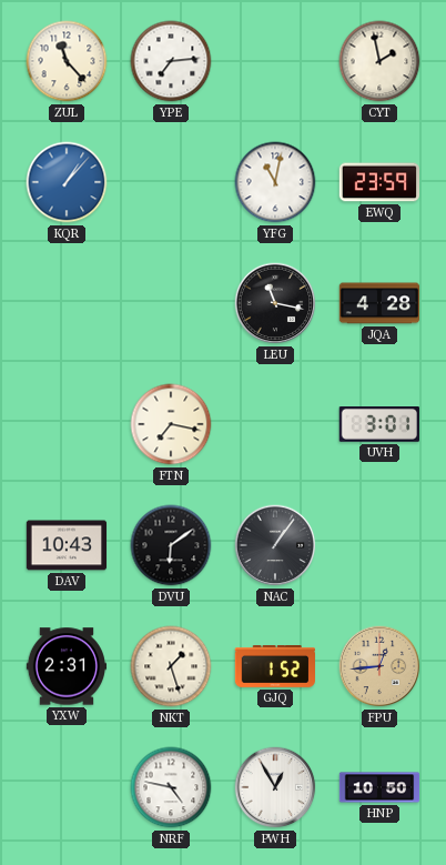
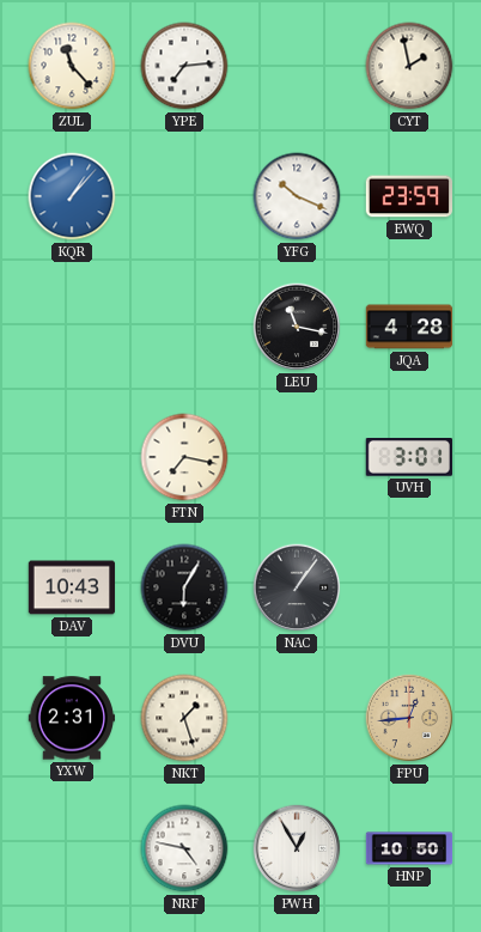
YFG: 11:02 -> 10:19
DVU: 6:09 -> 6:05
GJQ: 1:52 -> none
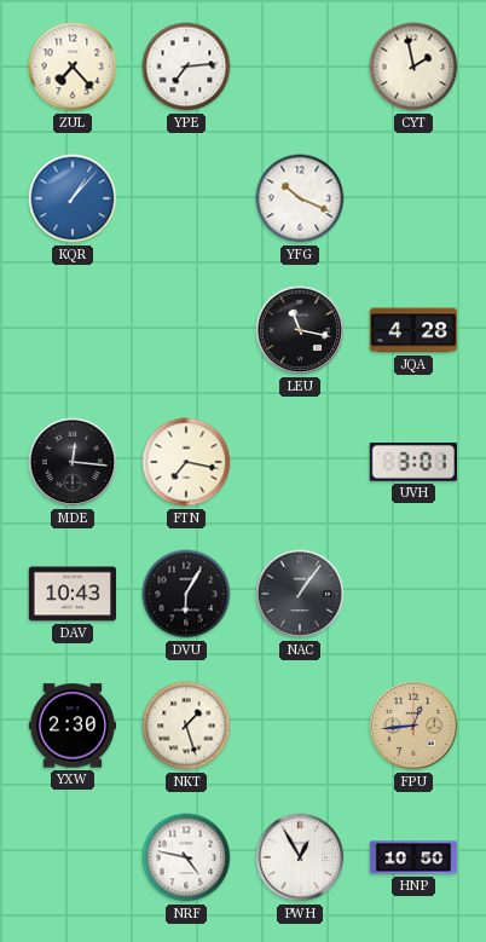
ZUL: 11:23 -> 7:23
EWQ: 23:59 -> none
MDE: none -> 12:16
YXW: 2:31 -> 2:30
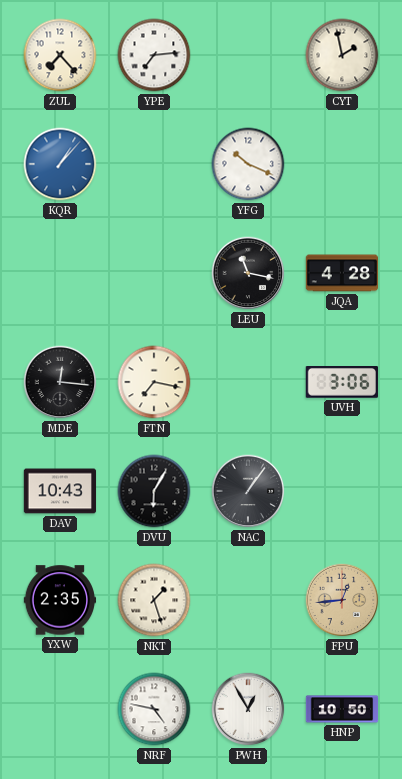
UVH: 3:01 -> 3:06
YXW: 2:30 -> 2:35
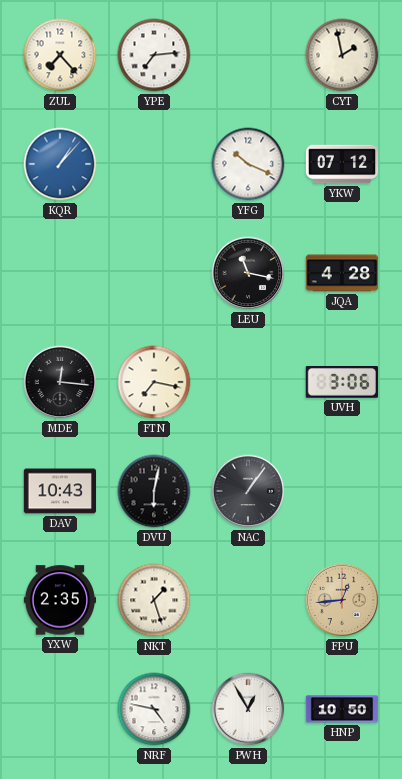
YKW: none -> 07:12
DVU: 6:05 -> 6:02
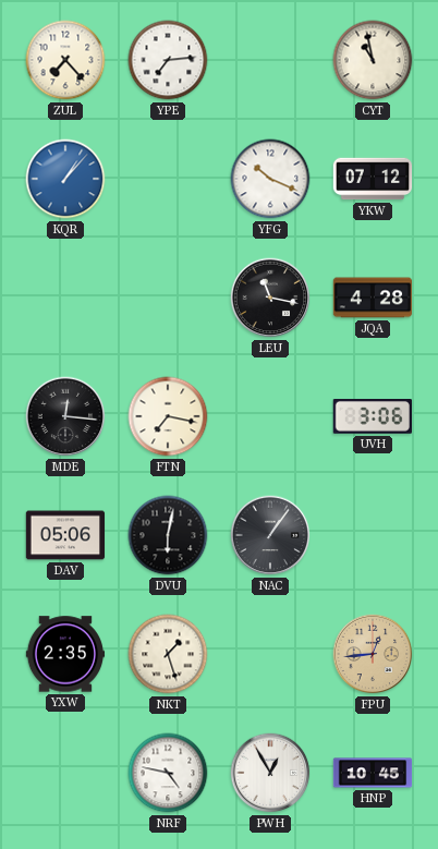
CYT: 1:58 -> 10:58
DAV: 10:43 -> 05:06
HNP: 10:50 -> 10:45
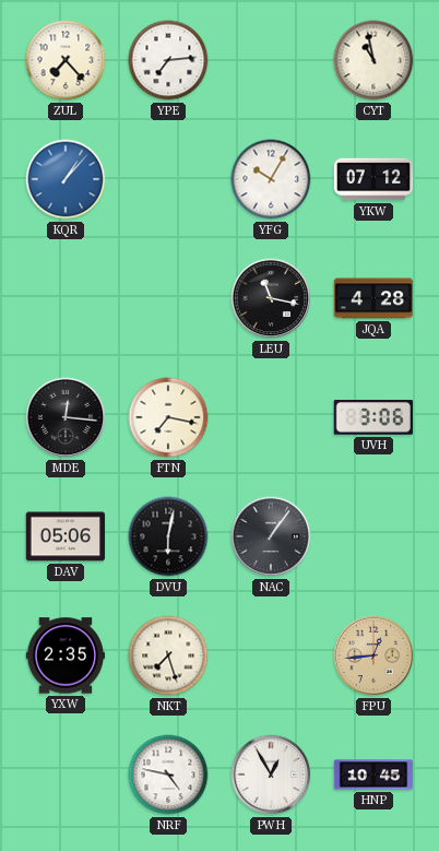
YFG: 10:19 -> 10:05
NKT: 1:27 -> 7:27
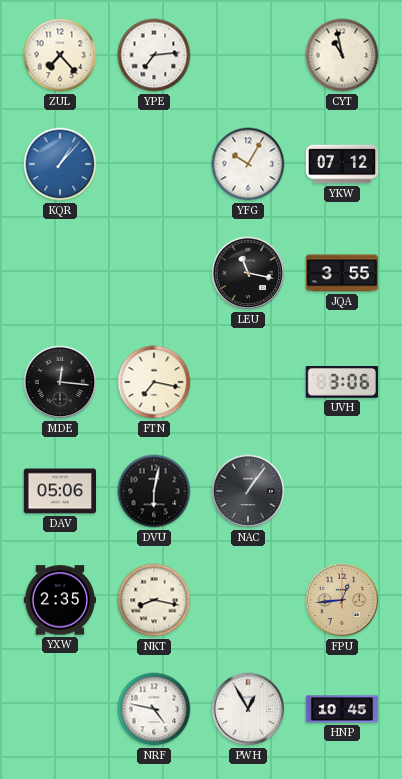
JQA: 4:28 -> 3:55
NKT: 7:27 -> 8:17
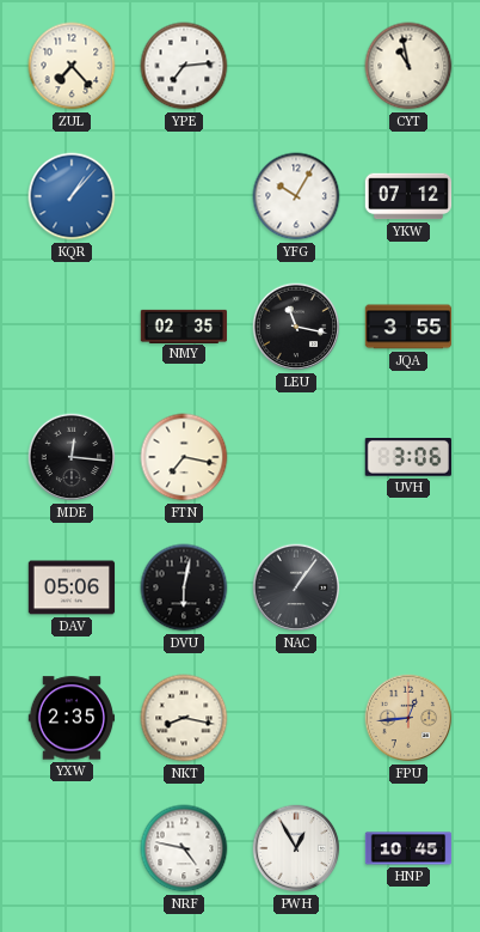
NMY: none -> 02:35
